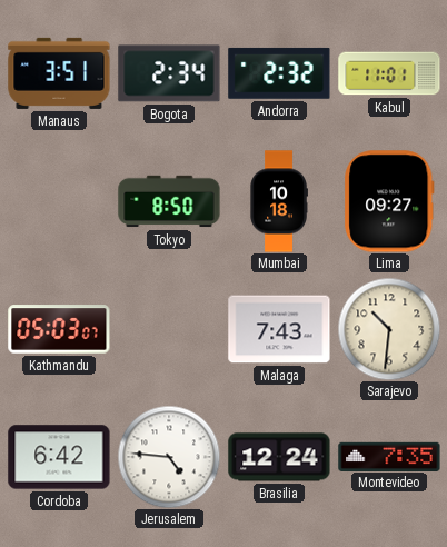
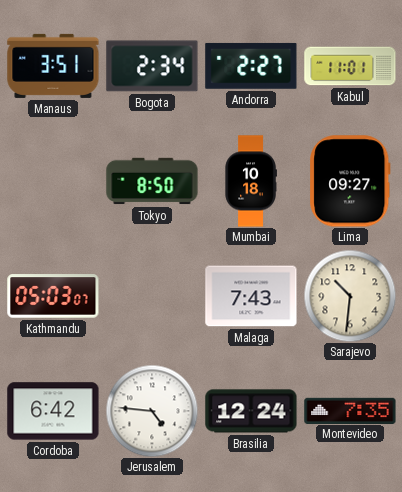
Andorra: 2:32 -> 2:27
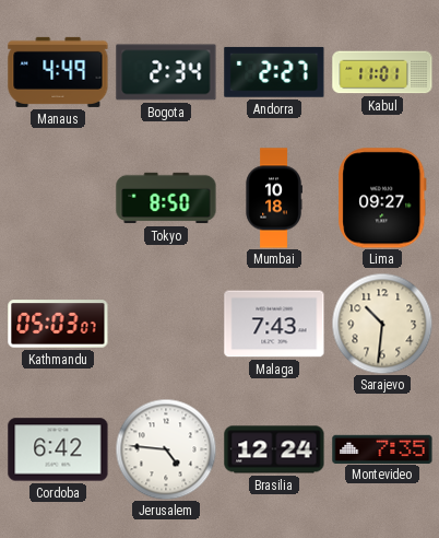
Manaus: 3:51 -> 4:49
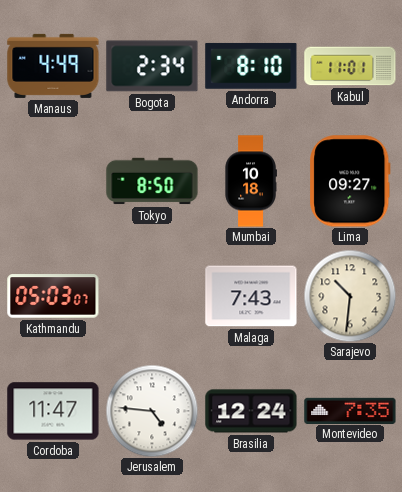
Andorra: 2:27 -> 8:10
Cordoba: 6:42 -> 11:47
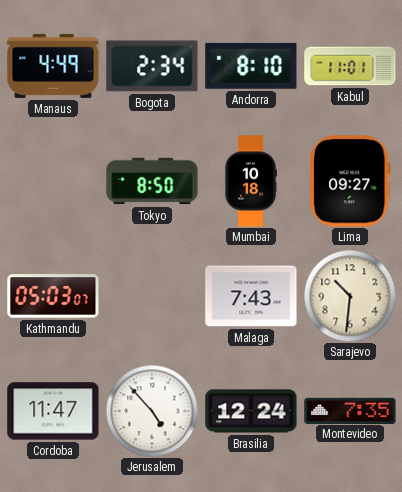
Jerusalem: 4:46 -> 4:53
